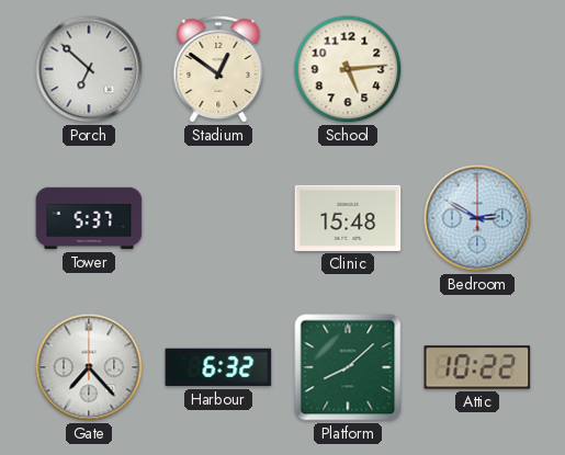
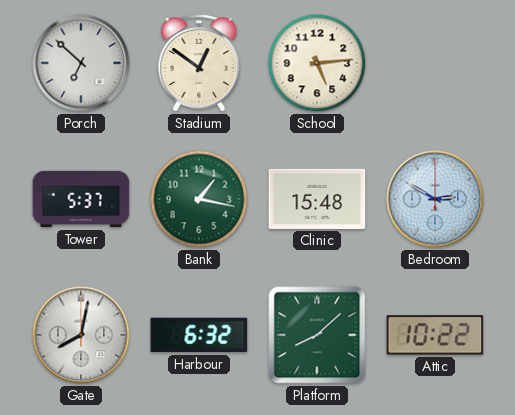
Bank: none -> 1:17
Gate: 7:23 -> 8:02
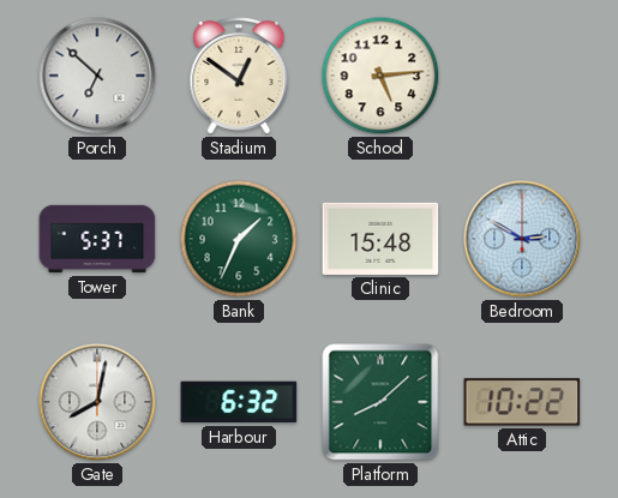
Bank: 1:17 -> 1:34
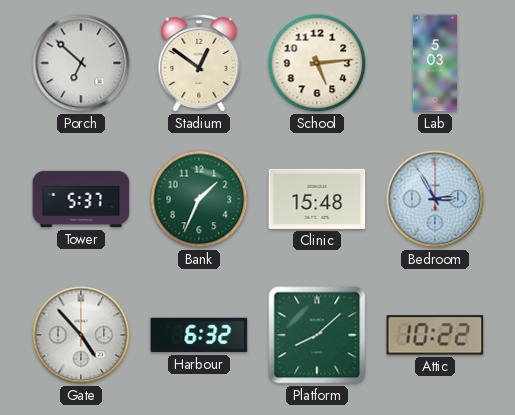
Lab: none -> 5:03
Bedroom: 2:50 -> 2:55
Gate: 8:02 -> 4:53
